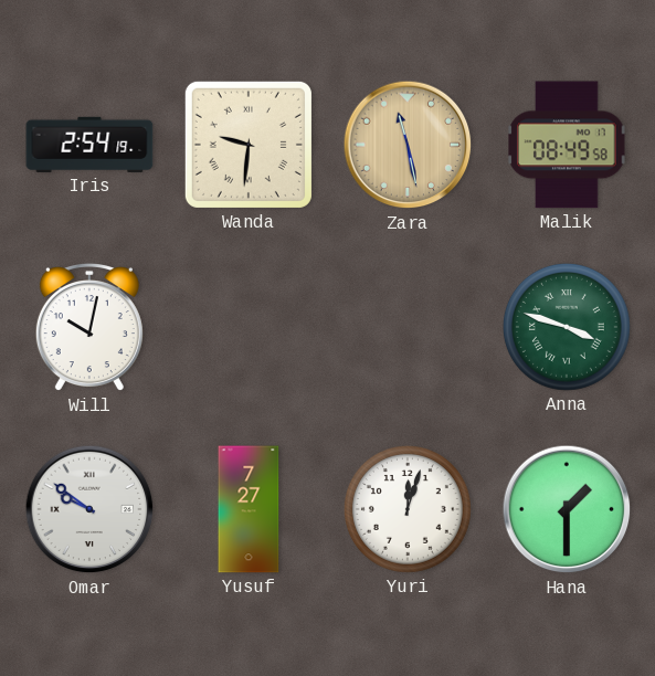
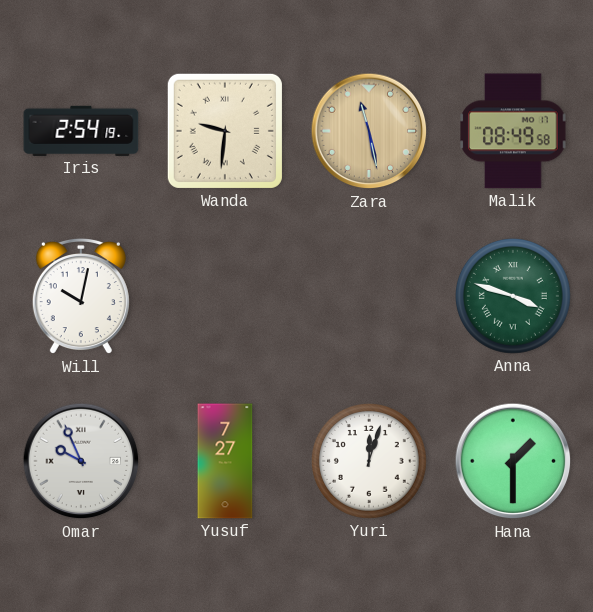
Omar: 9:51 -> 9:56
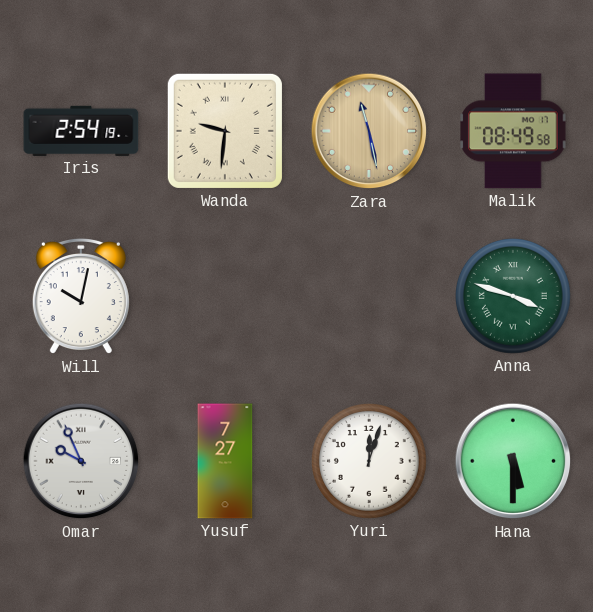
Hana: 1:30 -> 5:30
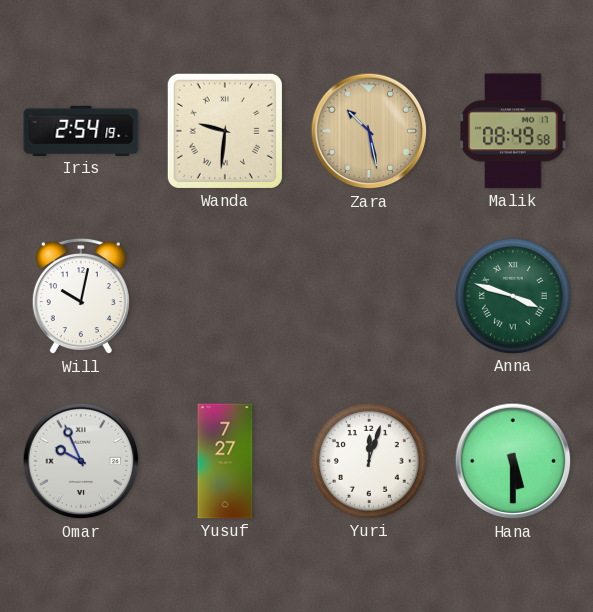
Zara: 11:28 -> 10:28
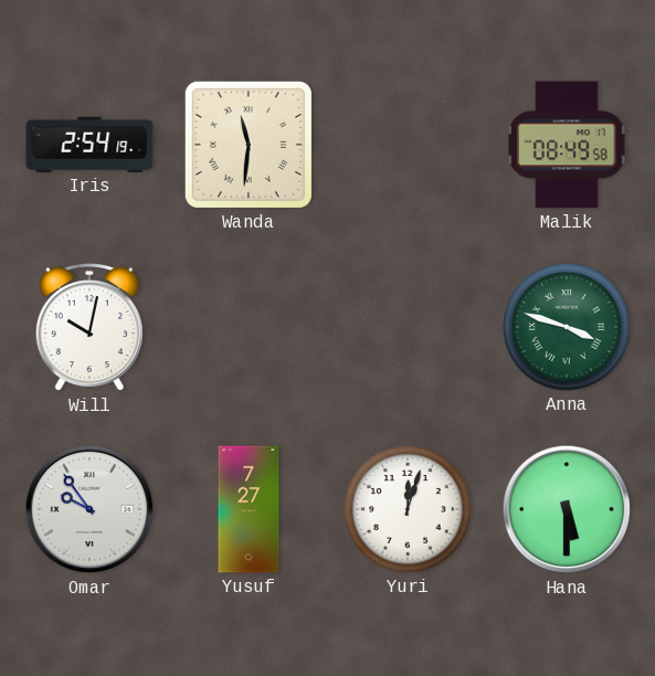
Wanda: 9:31 -> 11:31
Zara: 10:28 -> none
Omar: 9:56 -> 9:54
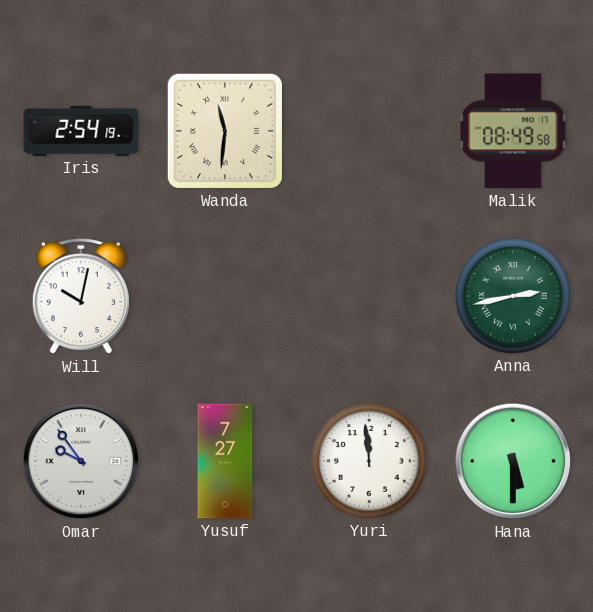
Anna: 3:48 -> 2:43
Yuri: 12:03 -> 11:59
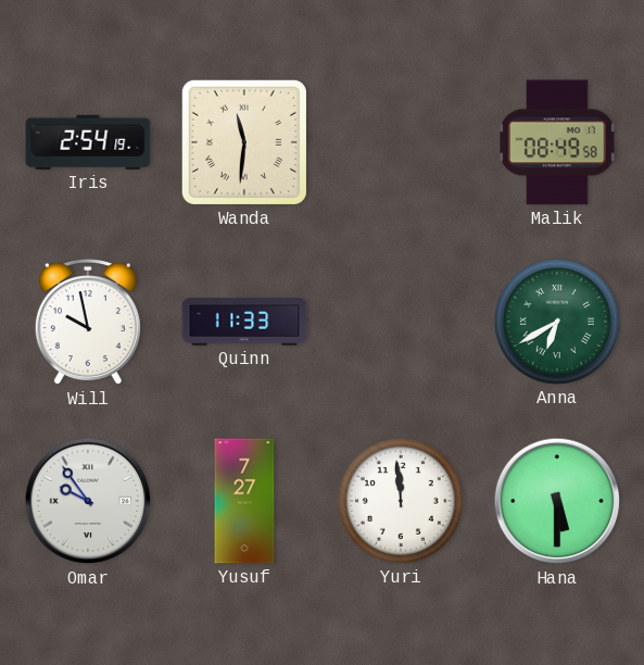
Will: 10:02 -> 9:58
Quinn: none -> 11:33
Anna: 2:43 -> 6:40
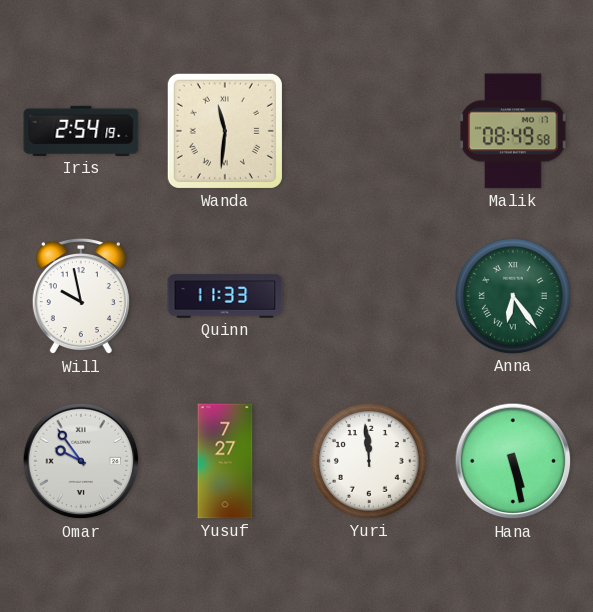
Anna: 6:40 -> 6:24
Hana: 5:30 -> 5:28
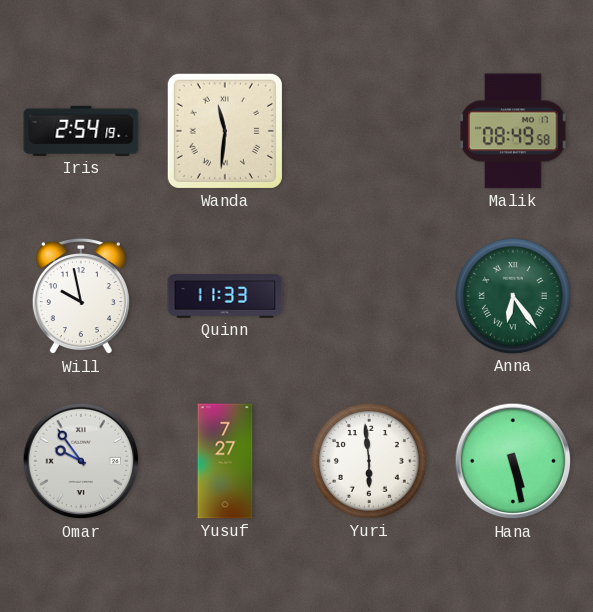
Yuri: 11:59 -> 5:59
